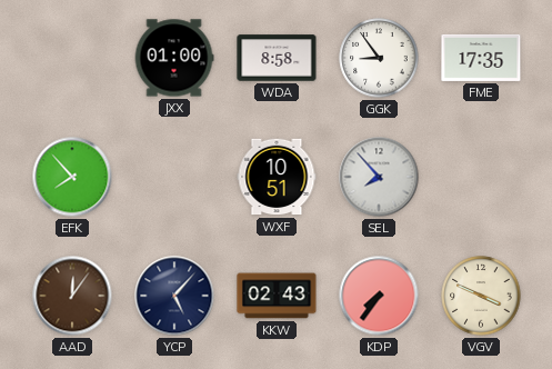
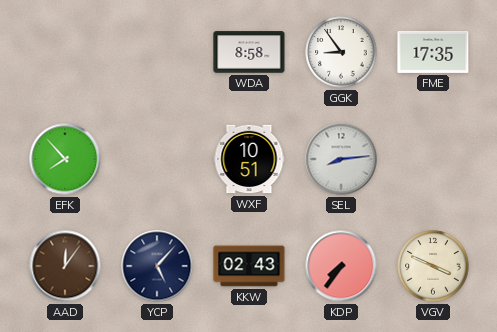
JXX: 01:00 -> none
SEL: 7:53 -> 8:14
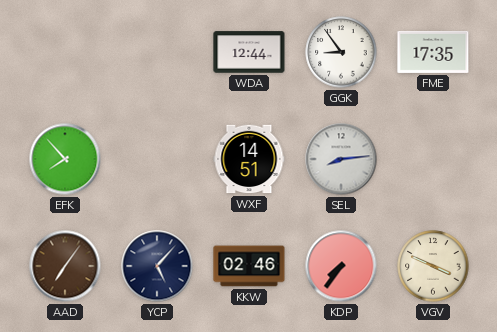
WDA: 8:58 -> 12:44
WXF: 10:51 -> 14:51
AAD: 12:06 -> 7:06
KKW: 02:43 -> 02:46
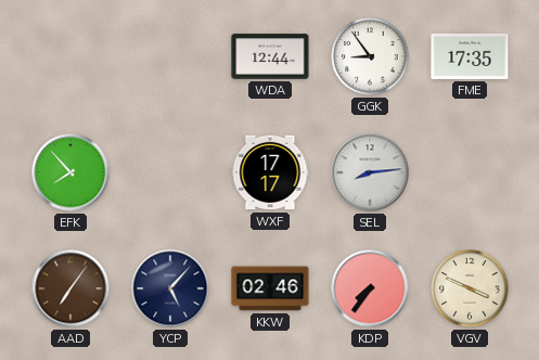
WXF: 14:51 -> 17:17
